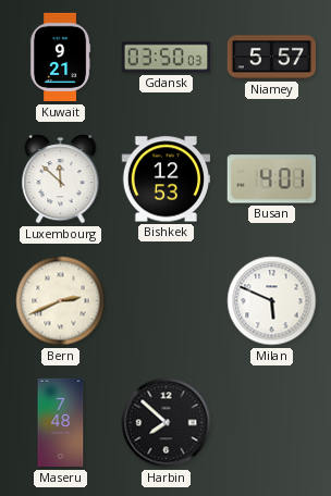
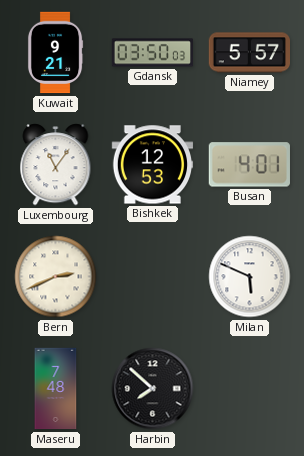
Luxembourg: 11:52 -> 11:06
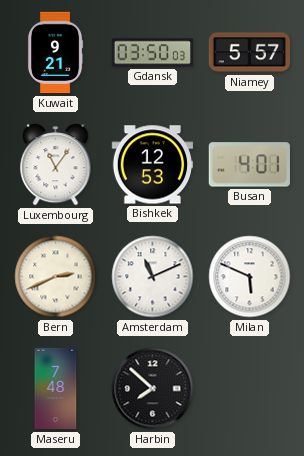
Amsterdam: none -> 11:11
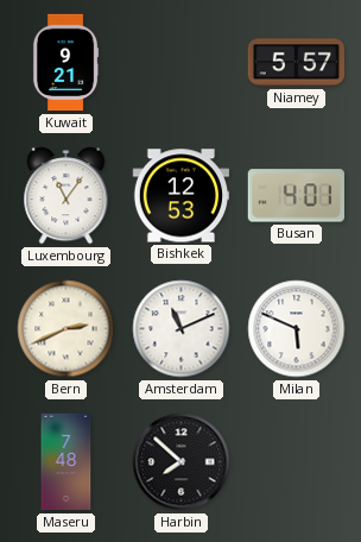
Gdansk: 03:50 -> none
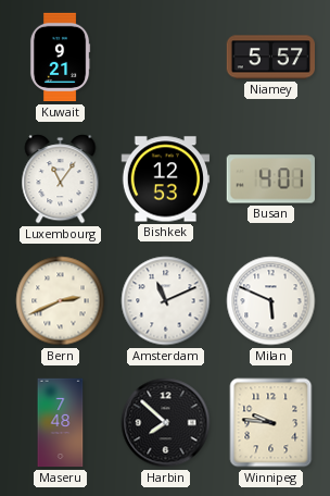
Winnipeg: none -> 9:46
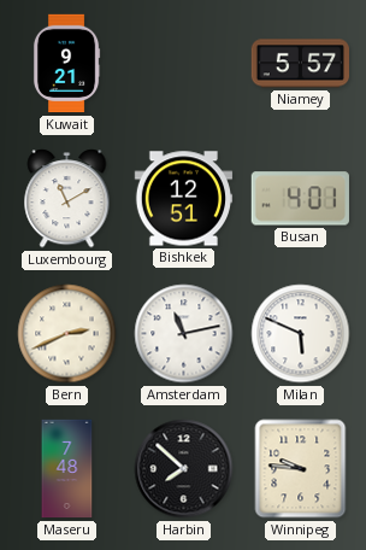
Luxembourg: 11:06 -> 11:10
Bishkek: 12:53 -> 12:51
Amsterdam: 11:11 -> 11:13
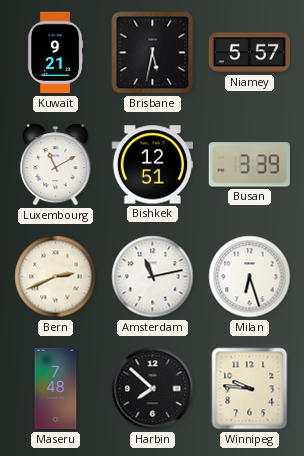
Brisbane: none -> 5:32
Busan: 4:01 -> 3:39
Milan: 5:49 -> 6:27
